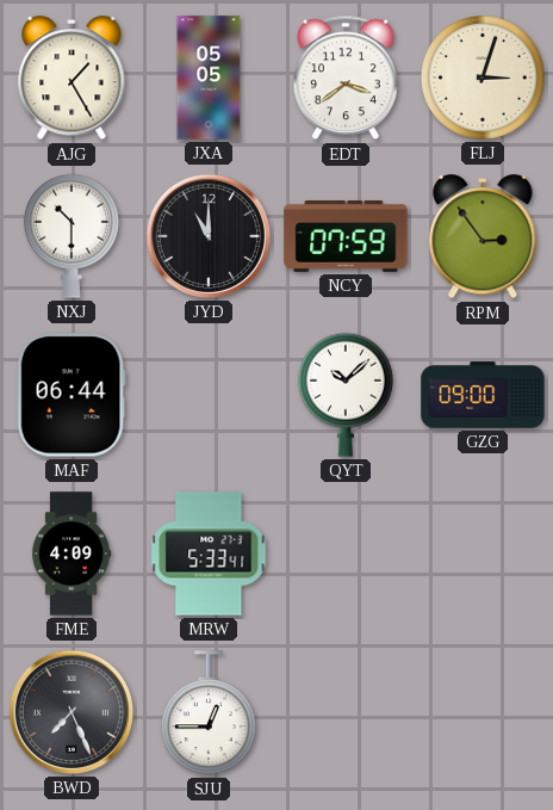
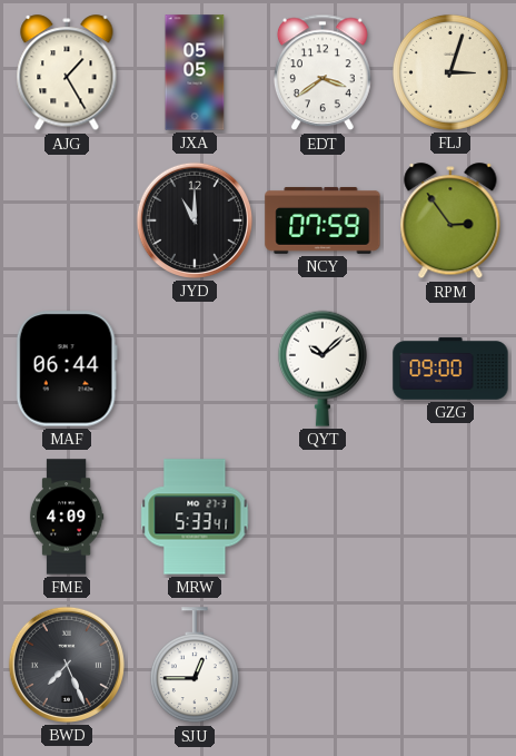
NXJ: 10:30 -> none
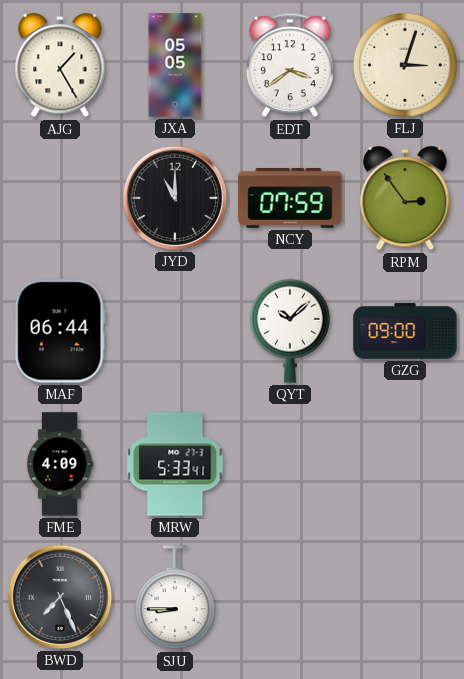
SJU: 12:45 -> 8:45
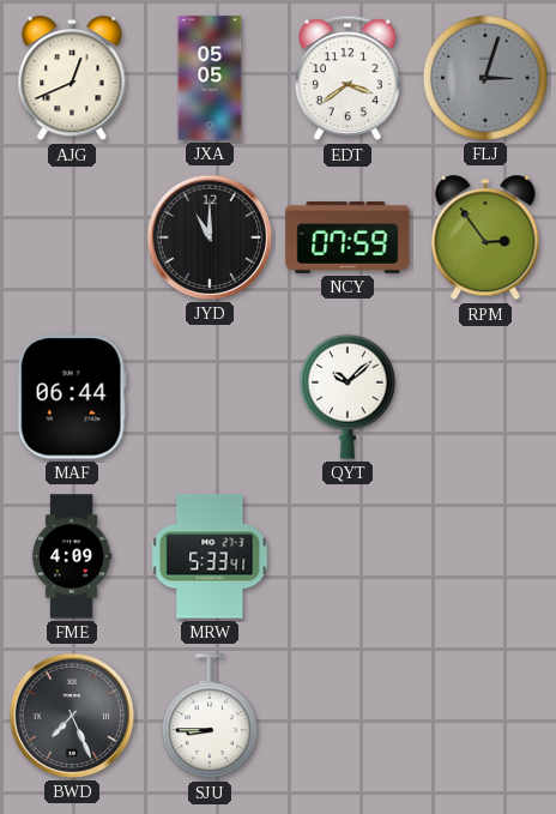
AJG: 1:25 -> 12:41
FLJ dial: cream -> grey
GZG: 09:00 -> none
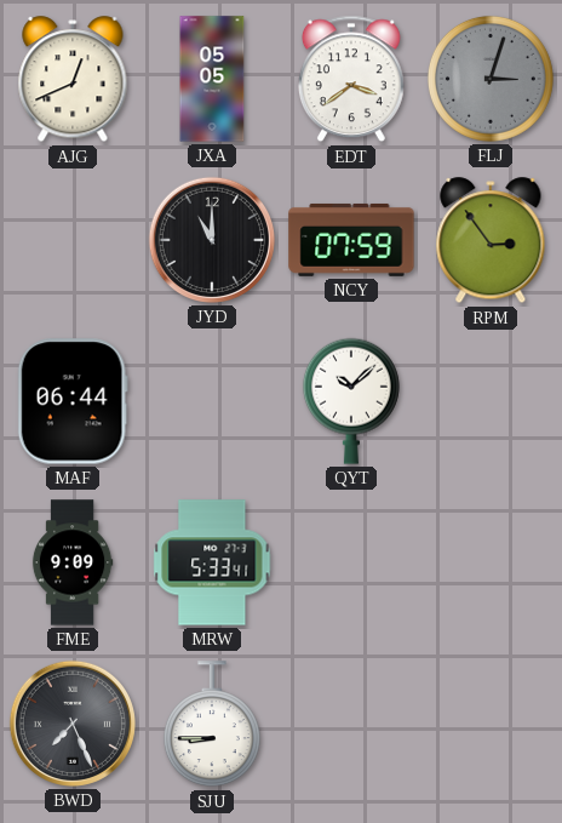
FME: 4:09 -> 9:09
